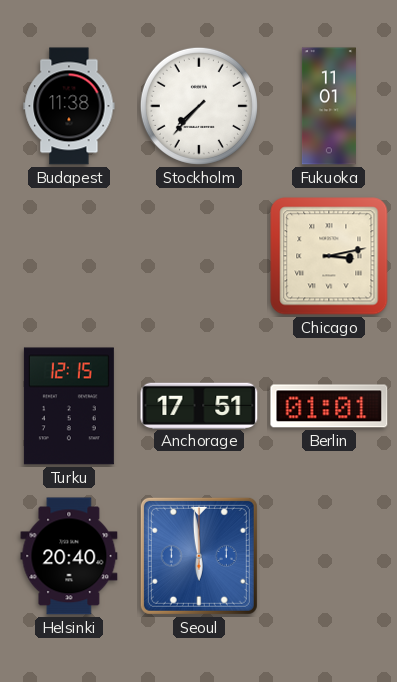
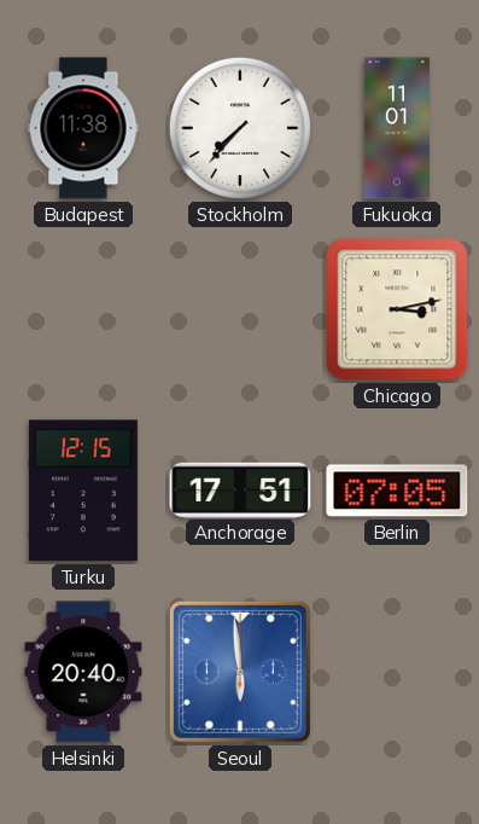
Berlin: 01:01 -> 07:05
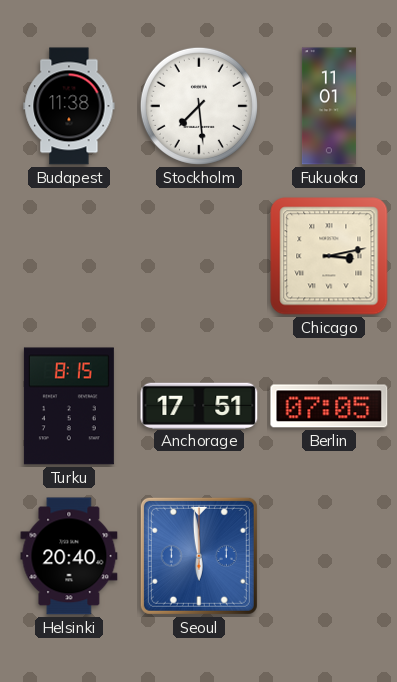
Stockholm: 7:37 -> 7:29
Turku: 12:15 -> 8:15
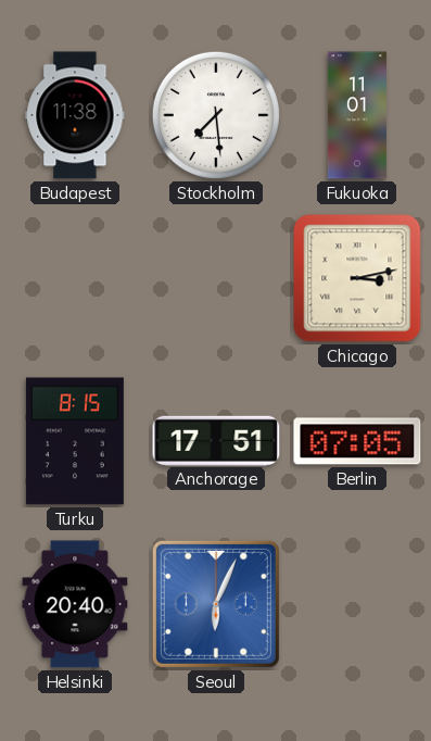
Seoul: 5:59 -> 6:04
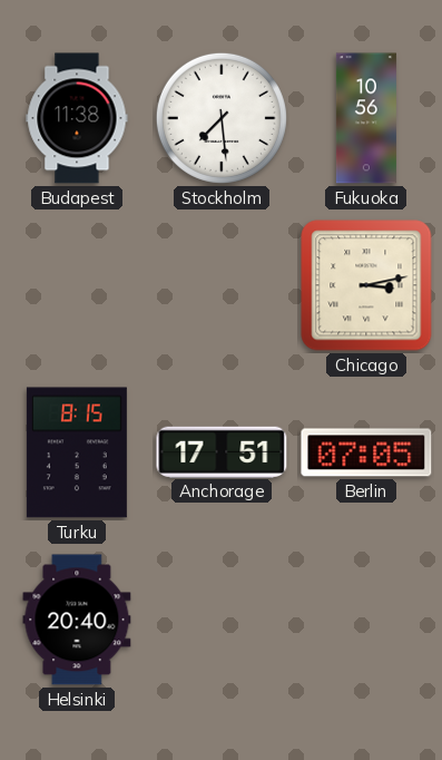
Fukuoka: 11:01 -> 10:56
Seoul: 6:04 -> none
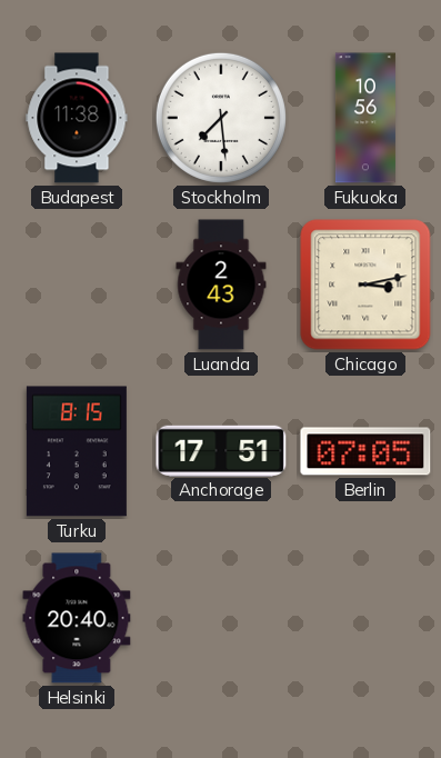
Luanda: none -> 2:43
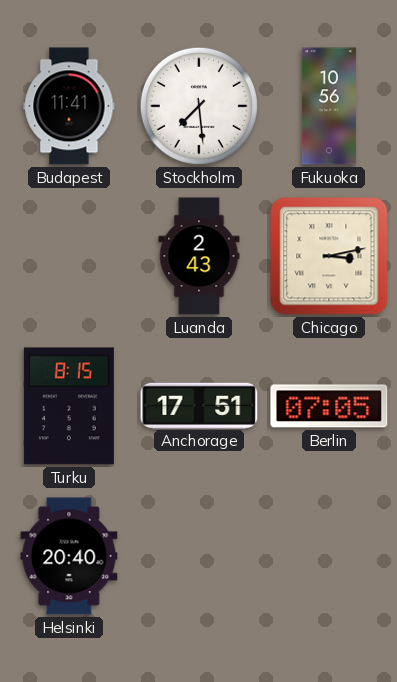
Budapest: 11:38 -> 11:41
